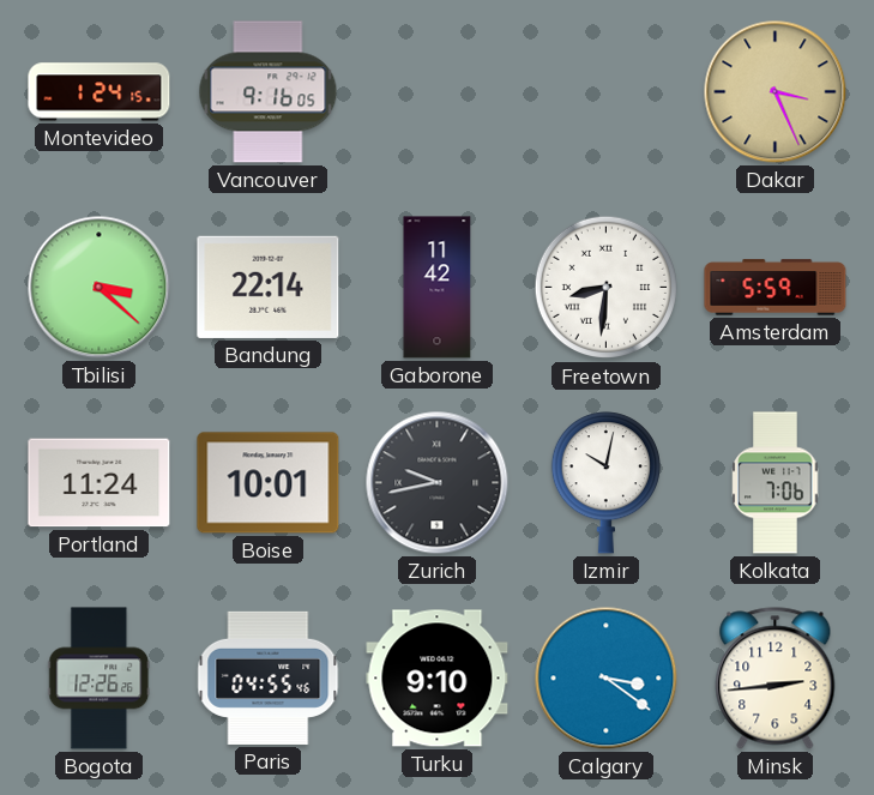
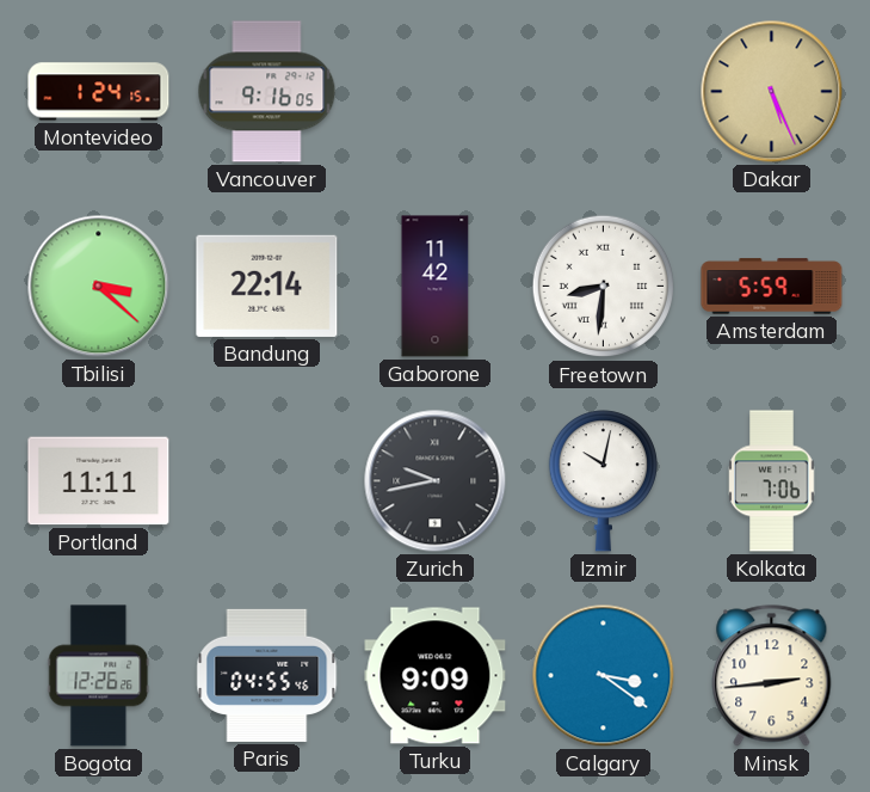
Dakar: 3:26 -> 5:26
Portland: 11:24 -> 11:11
Boise: 10:01 -> none
Turku: 9:10 -> 9:09
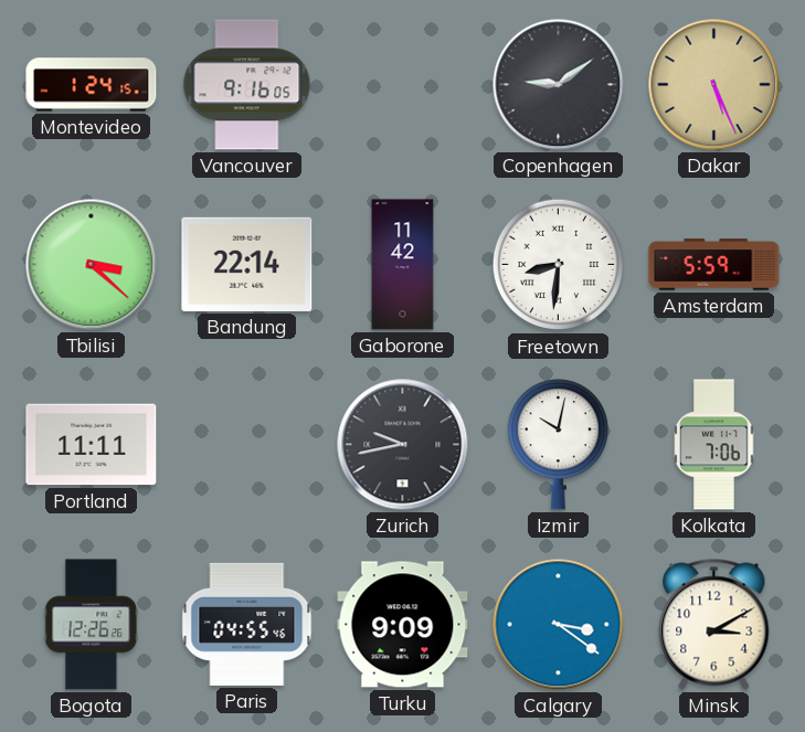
Copenhagen: none -> 9:09
Minsk: 2:44 -> 3:10
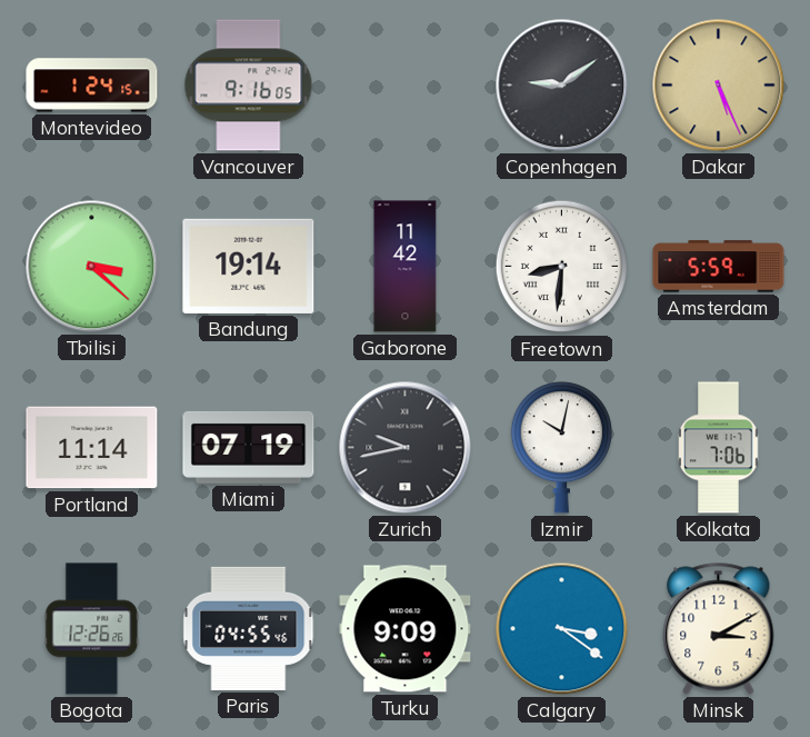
Bandung: 22:14 -> 19:14
Portland: 11:11 -> 11:14
Miami: none -> 07:19
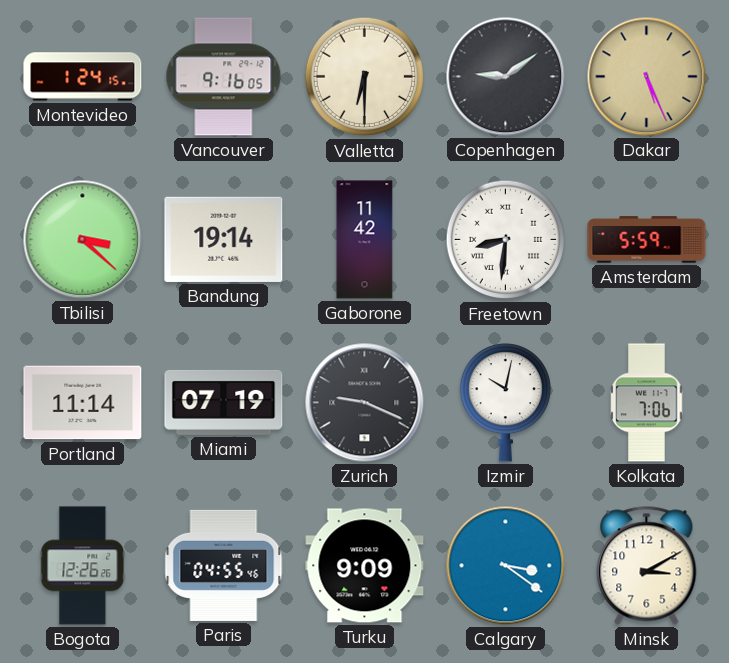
Valletta: none -> 6:30
Zurich: 9:43 -> 9:19
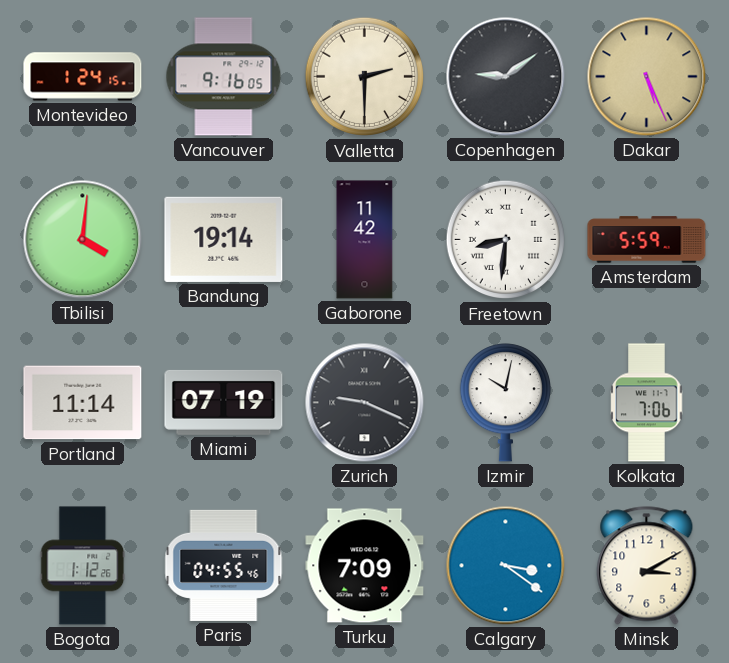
Valletta: 6:30 -> 2:30
Tbilisi: 3:22 -> 4:01
Bogota: 12:26 -> 1:12
Turku: 9:09 -> 7:09
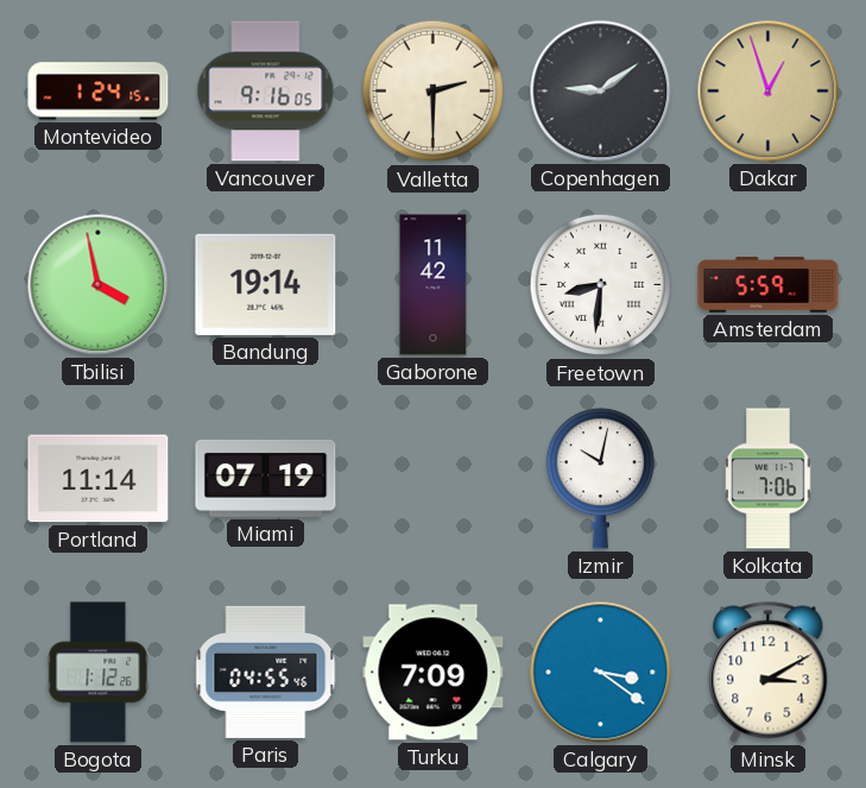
Dakar: 5:26 -> 12:57
Tbilisi: 4:01 -> 3:58
Zurich: 9:19 -> none
